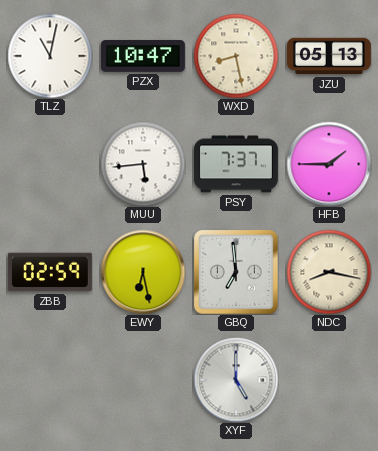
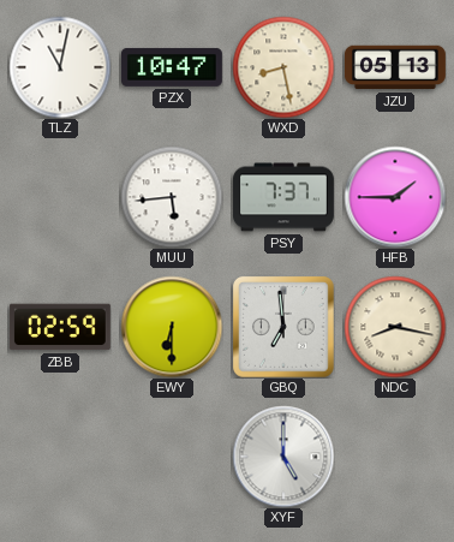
EWY: 6:28 -> 6:30
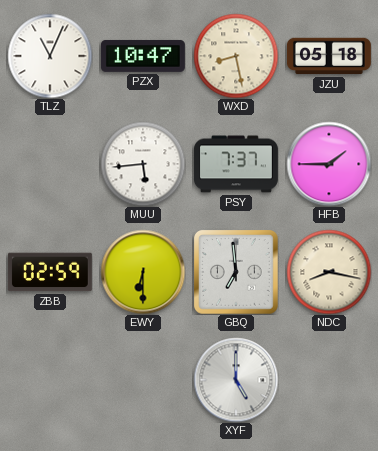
TLZ: 11:02 -> 11:04
JZU: 05:13 -> 05:18
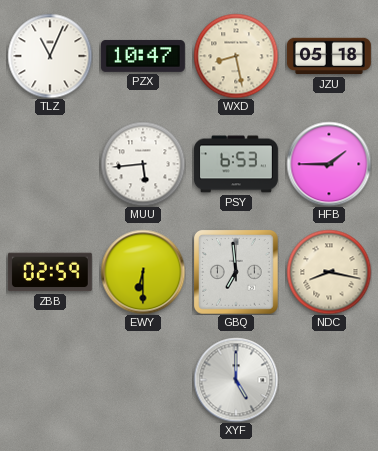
PSY: 7:37 -> 6:53
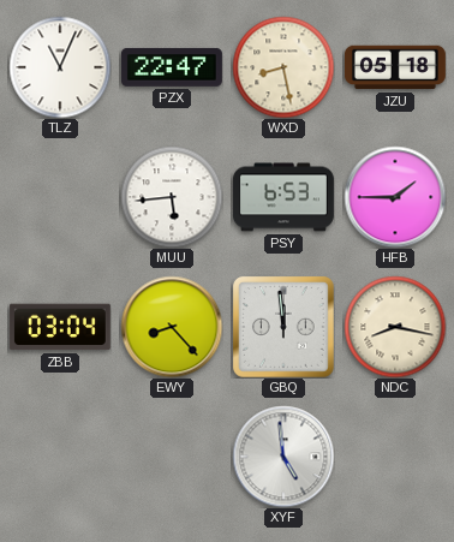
PZX: 10:47 -> 22:47
ZBB: 02:59 -> 03:04
EWY: 6:30 -> 8:23
GBQ: 6:59 -> 11:59
XYF: 5:00 -> 4:59
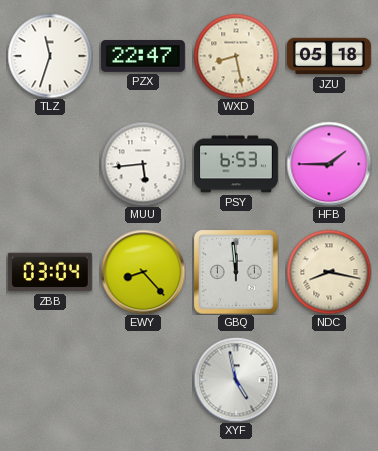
TLZ: 11:04 -> 11:33
XYF: 4:59 -> 4:58
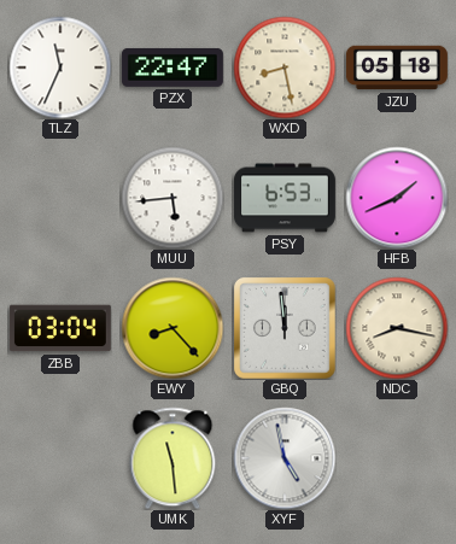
TLZ: 11:33 -> 11:34
HFB: 1:45 -> 1:41
UMK: none -> 11:29
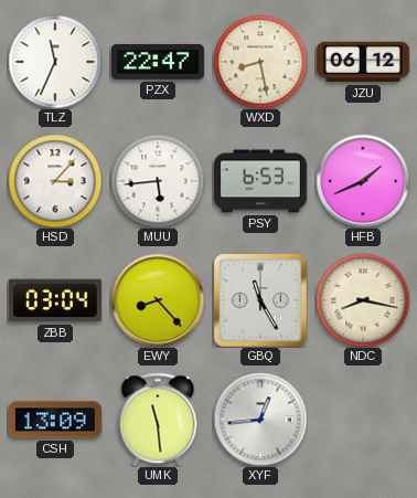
JZU: 05:18 -> 06:12
HSD: none -> 3:07
GBQ: 11:59 -> 11:25
CSH: none -> 13:09
XYF: 4:58 -> 12:44
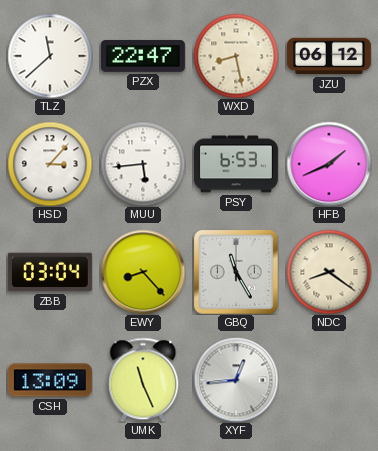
TLZ: 11:34 -> 11:38
NDC: 8:17 -> 8:21
UMK: 11:29 -> 11:26
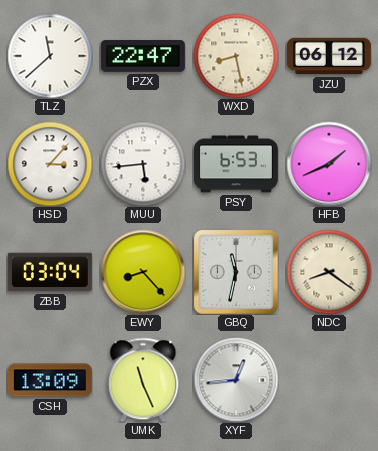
GBQ: 11:25 -> 11:32
